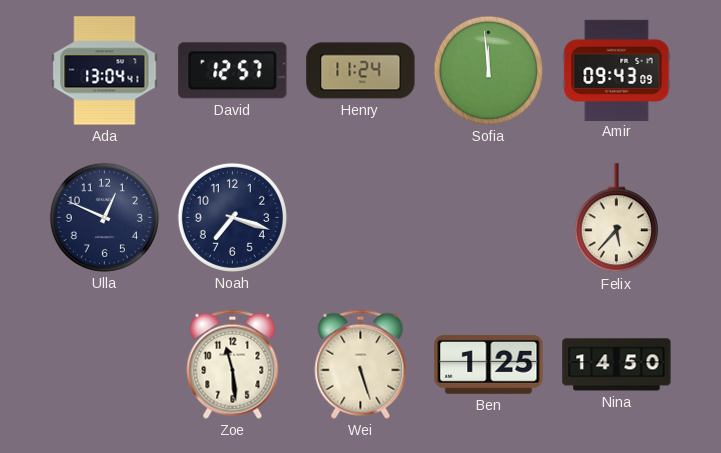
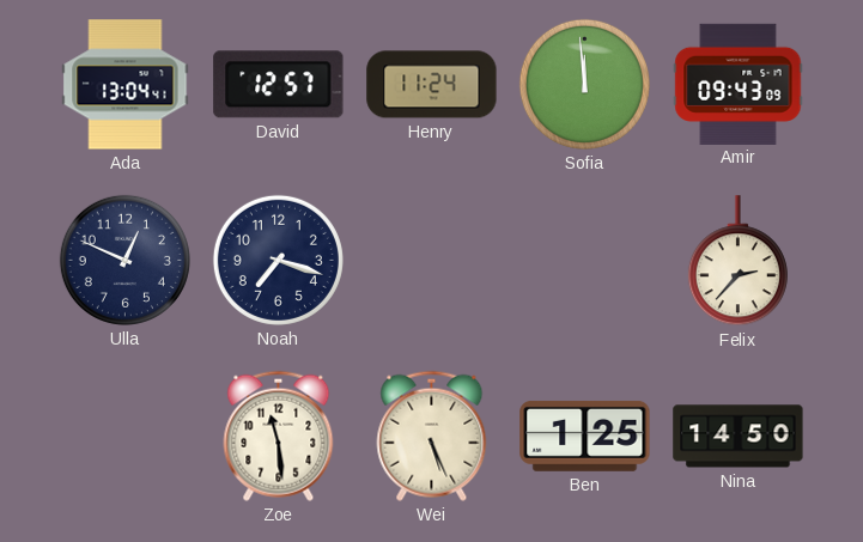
Felix: 5:37 -> 2:37
Wei: 5:27 -> 5:26
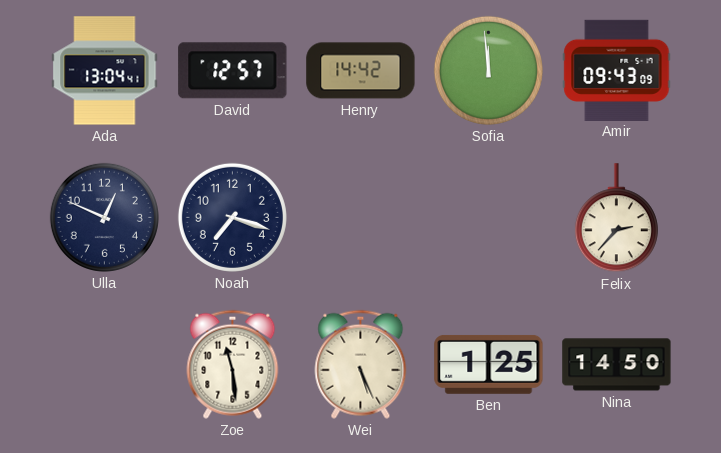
Henry: 11:24 -> 14:42
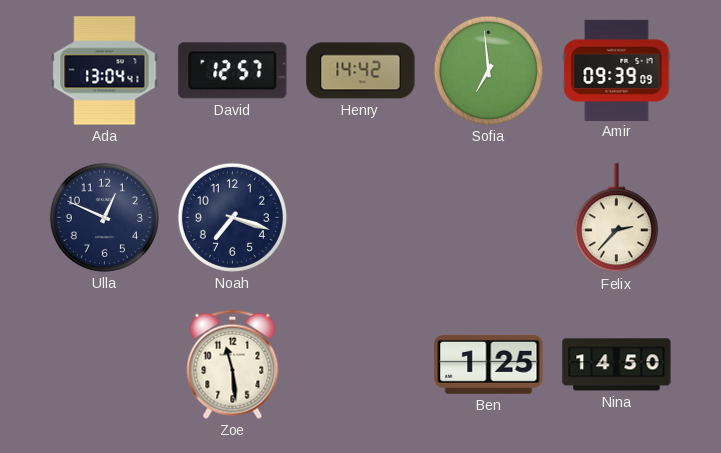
Sofia: 11:59 -> 6:59
Amir: 09:43 -> 09:39
Wei: 5:26 -> none
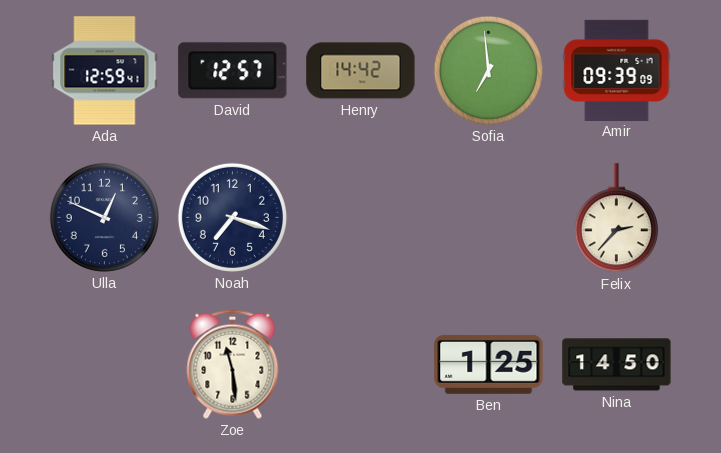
Ada: 13:04 -> 12:59
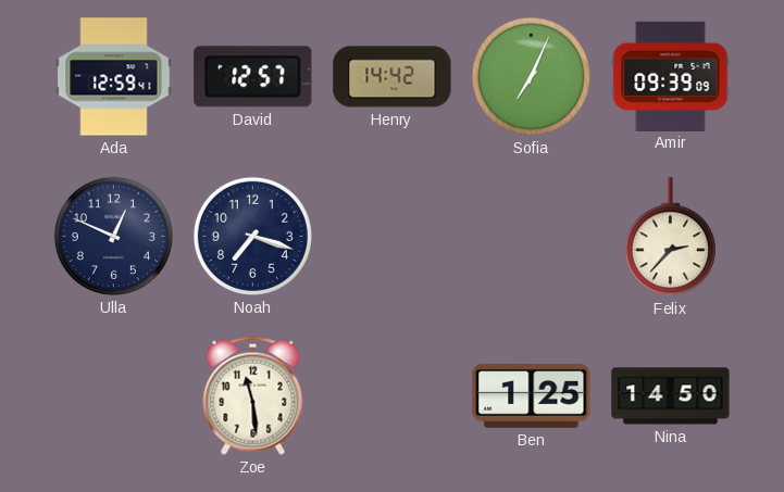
Sofia: 6:59 -> 7:04
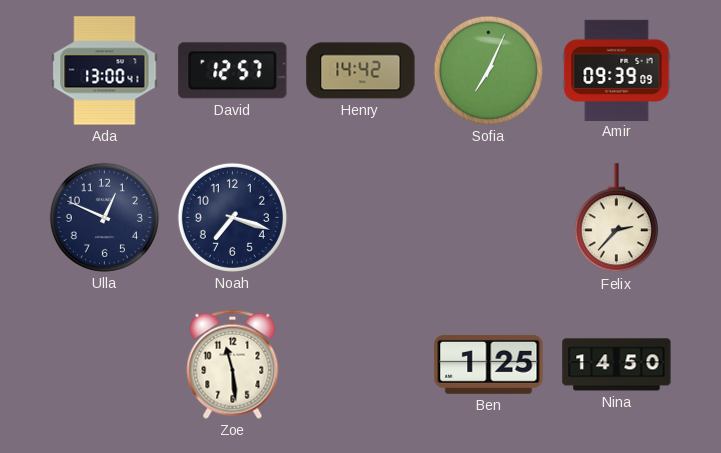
Ada: 12:59 -> 13:00
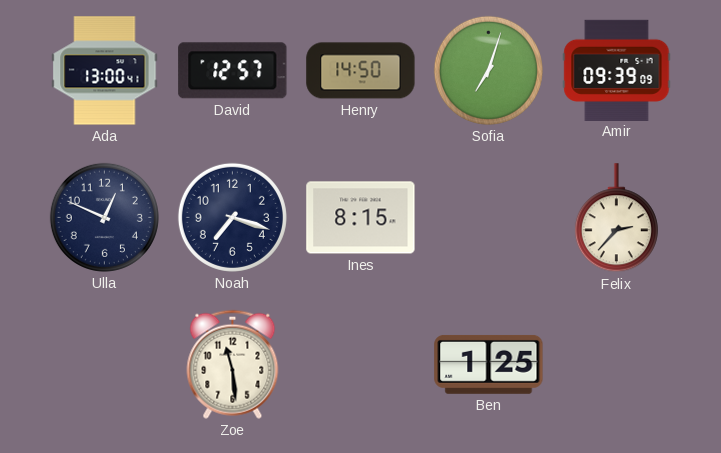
Henry: 14:42 -> 14:50
Sofia: 7:04 -> 7:03
Ines: none -> 8:15
Nina: 14:50 -> none
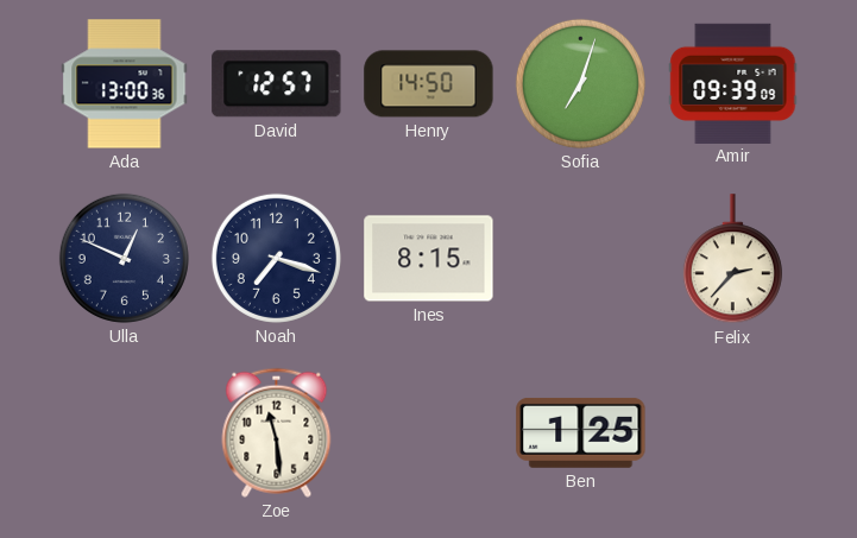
Ada: 13:00:41 -> 13:00:36
